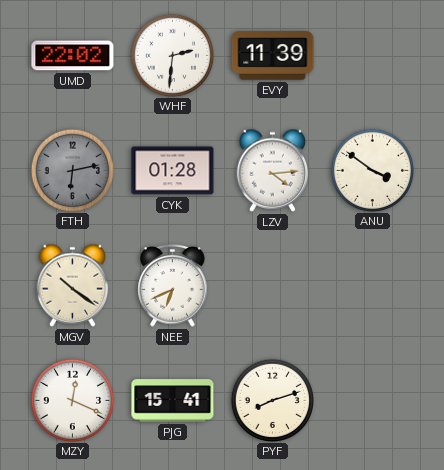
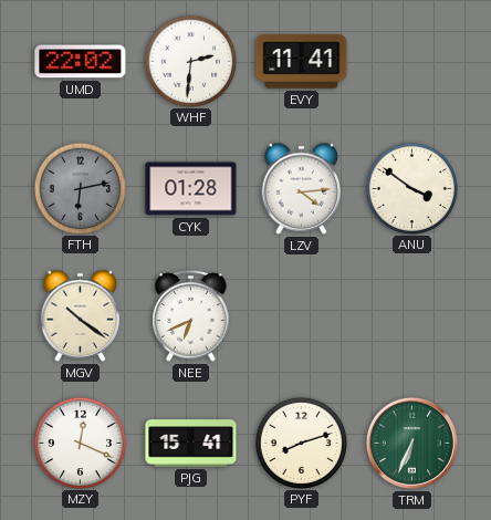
EVY: 11:39 -> 11:41
TRM: none -> 6:34
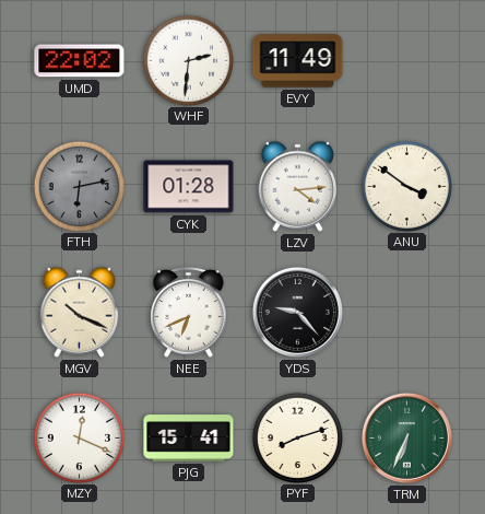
EVY: 11:41 -> 11:49
MGV: 10:21 -> 10:19
YDS: none -> 9:23
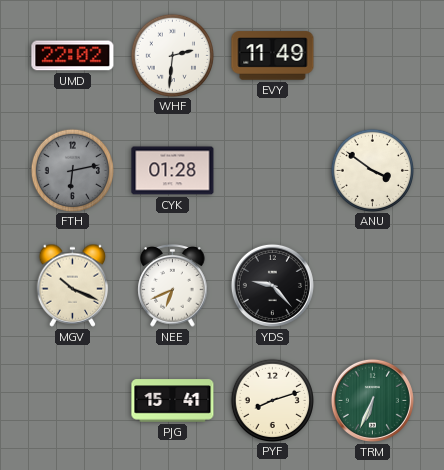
LZV: 4:14 -> none
MZY: 12:19 -> none
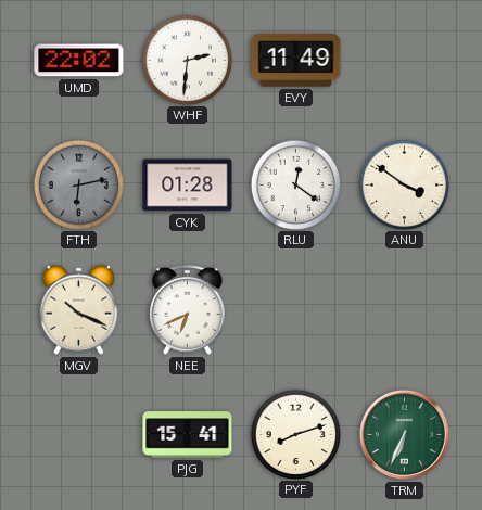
RLU: none -> 12:21
YDS: 9:23 -> none
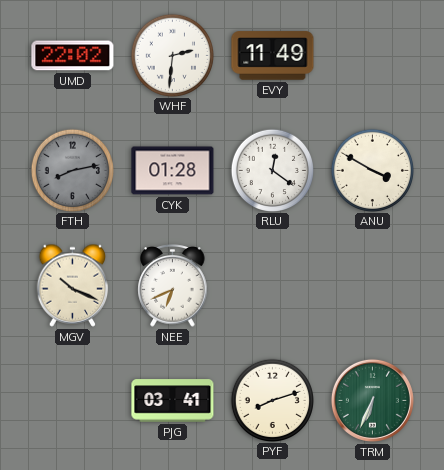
FTH: 6:13 -> 8:13
ANU: 3:51 -> 3:50
PJG: 15:41 -> 03:41
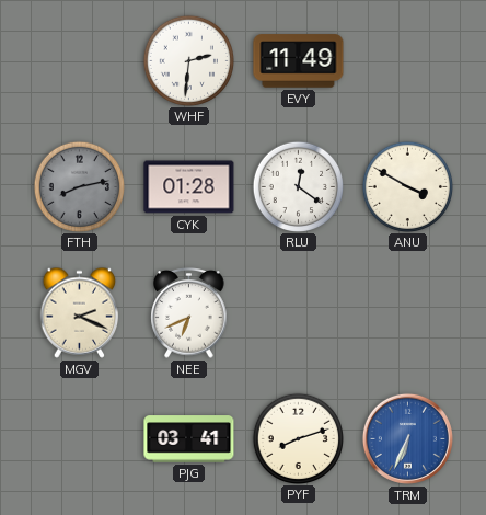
UMD: 22:02 -> none
MGV: 10:19 -> 2:19
TRM dial: green -> blue
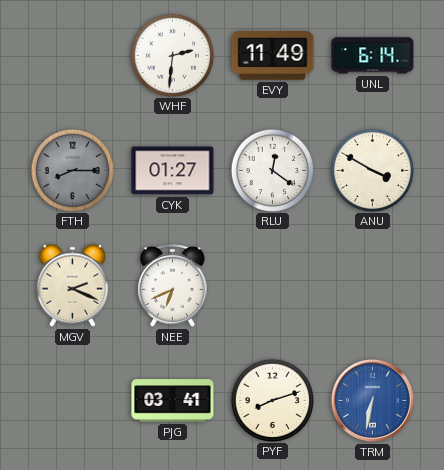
UNL: none -> 6:14
FTH: 8:13 -> 8:15
CYK: 01:28 -> 01:27
TRM: 6:34 -> 6:32
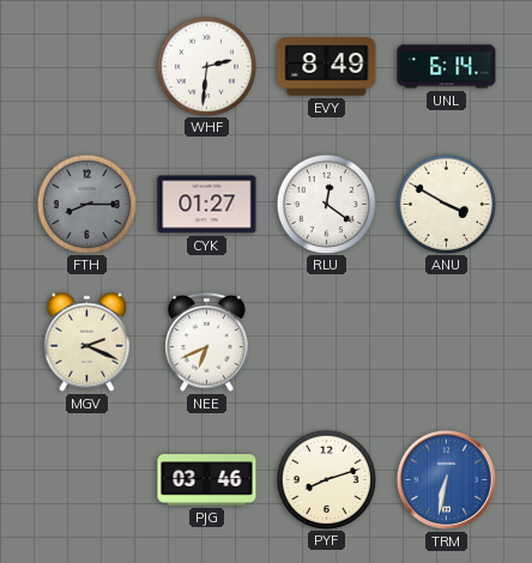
EVY: 11:49 -> 8:49
PJG: 03:41 -> 03:46
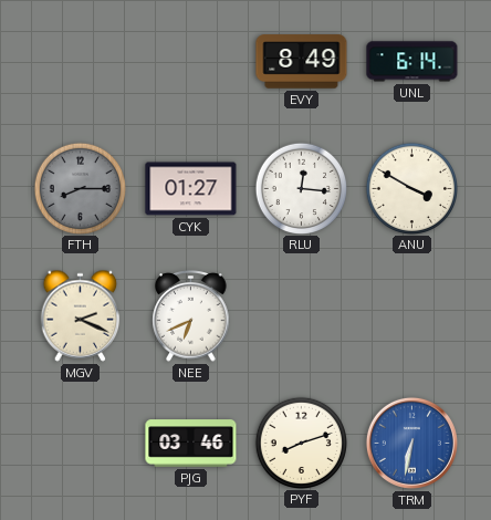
WHF: 2:31 -> none
RLU: 12:21 -> 12:16
